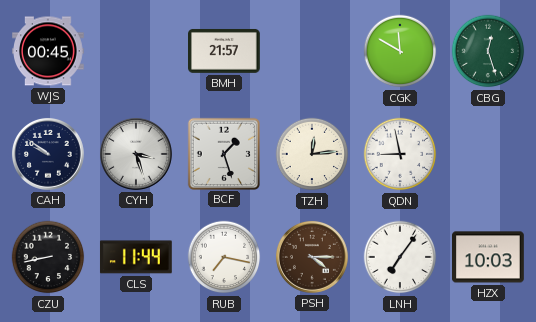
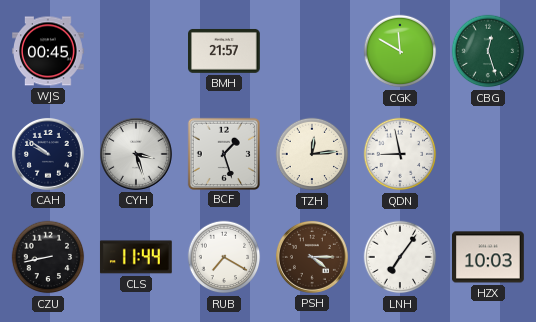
RUB: 7:17 -> 7:20
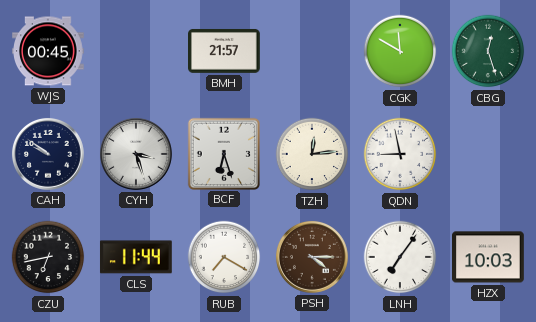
BCF: 1:27 -> 6:27
CZU: 8:43 -> 6:43
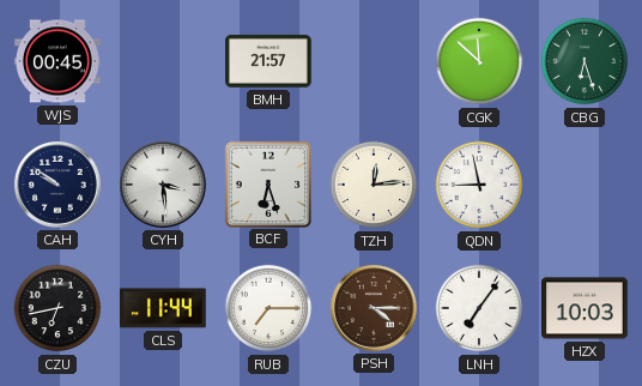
CGK: 11:50 -> 11:52
CBG: 12:27 -> 6:27
CYH: 3:27 -> 3:29
RUB: 7:20 -> 7:15
